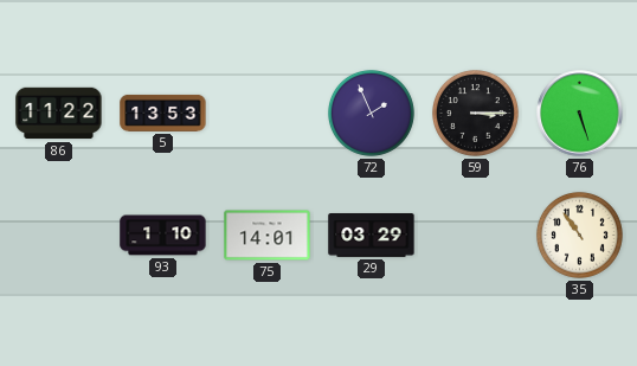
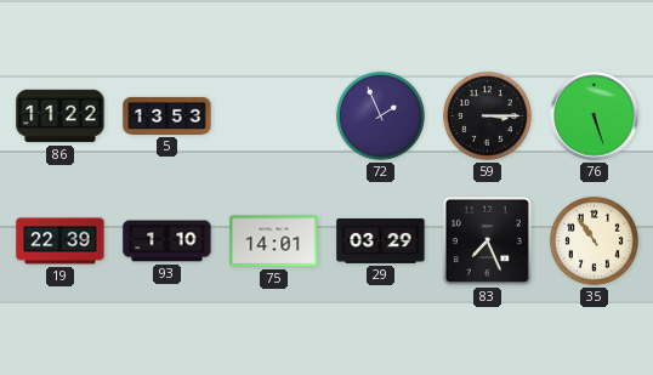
19: none -> 22:39
83: none -> 7:26
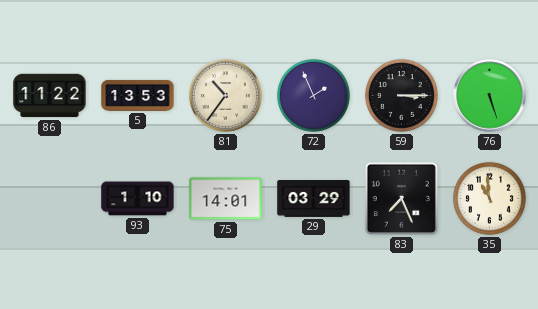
81: none -> 10:36
19: 22:39 -> none
35: 10:54 -> 10:59
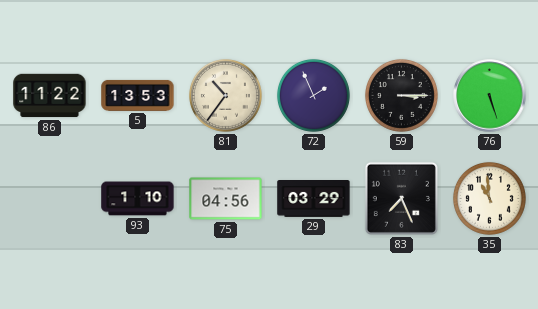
75: 14:01 -> 04:56
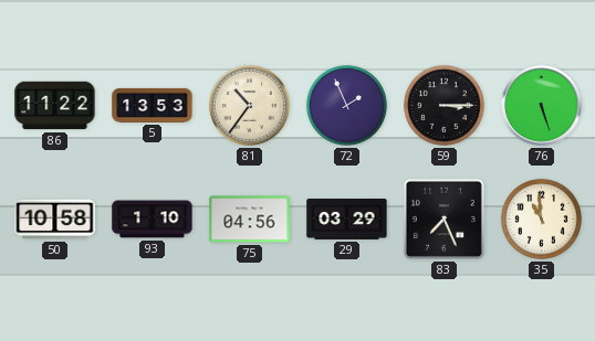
50: none -> 10:58
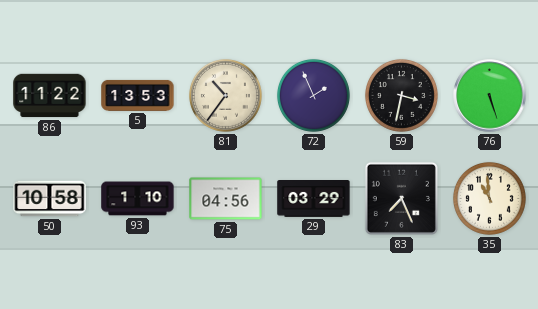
59: 3:15 -> 3:32
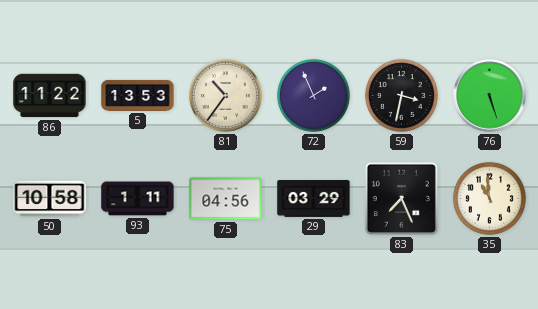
93: 1:10 -> 1:11
